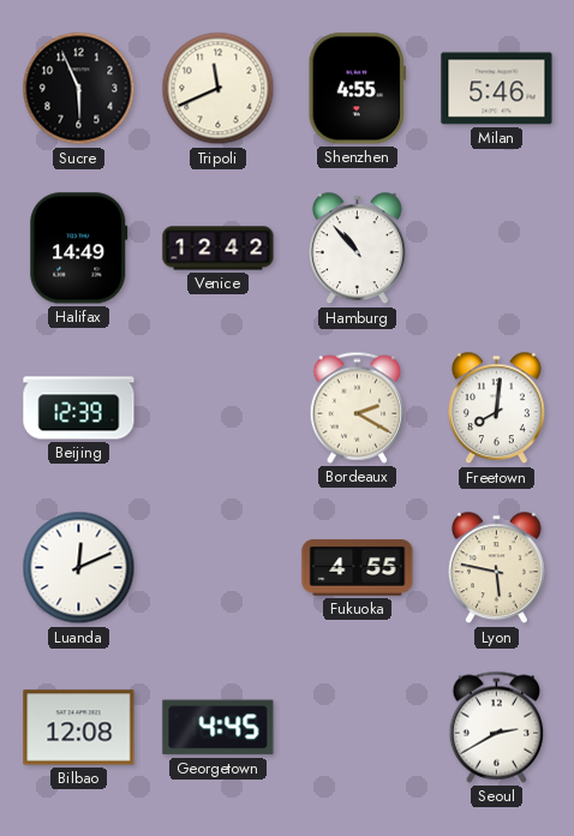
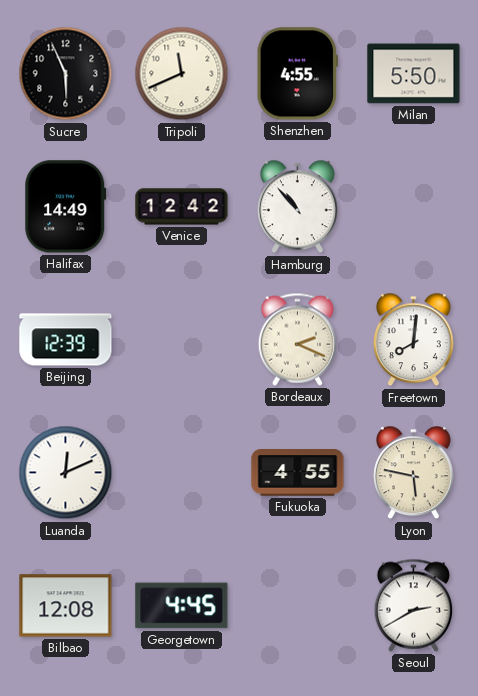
Milan: 5:46 -> 5:50
Bordeaux: 2:20 -> 2:19
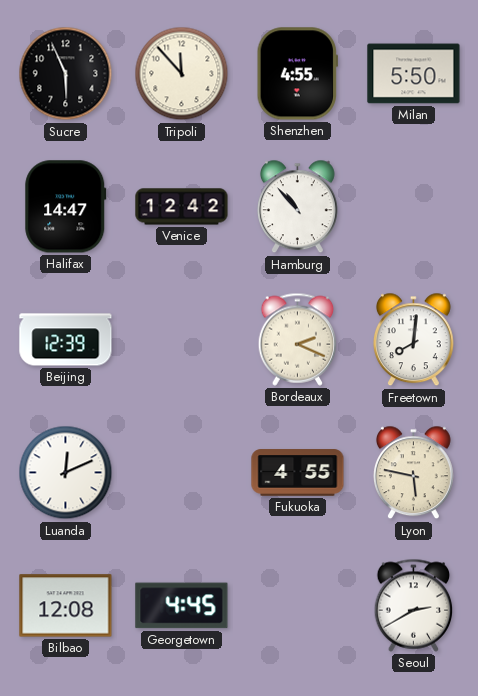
Tripoli: 11:41 -> 11:53
Halifax: 14:49 -> 14:47
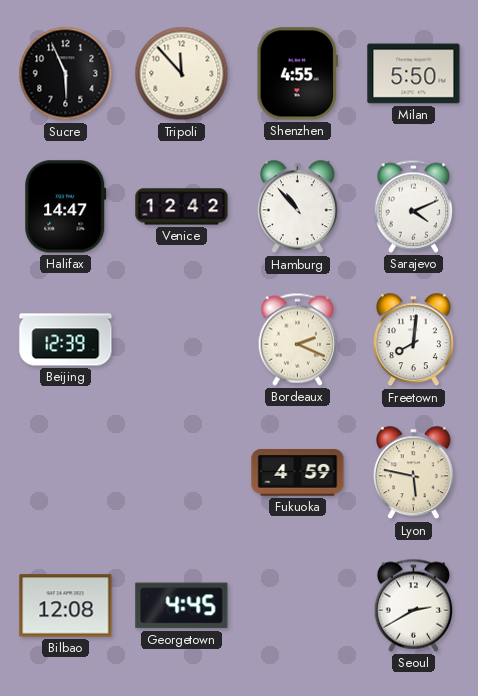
Sarajevo: none -> 4:11
Luanda: 12:11 -> none
Fukuoka: 4:55 -> 4:59
